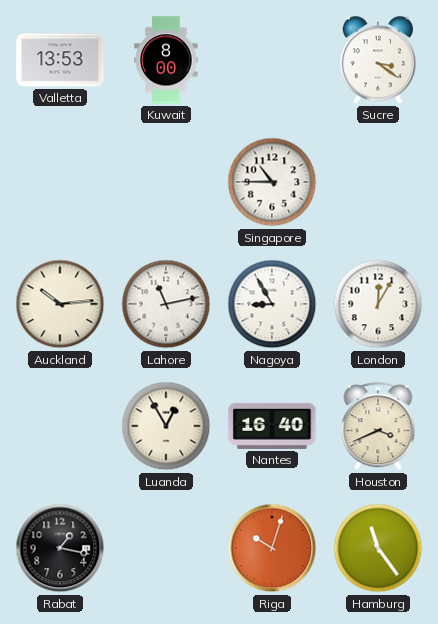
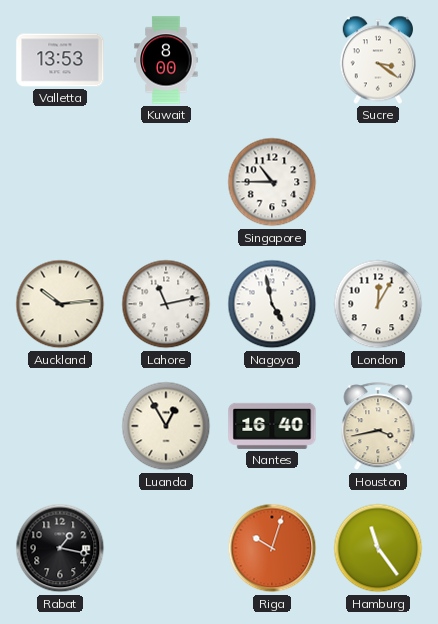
Nagoya: 8:55 -> 4:58
Houston: 3:41 -> 3:43
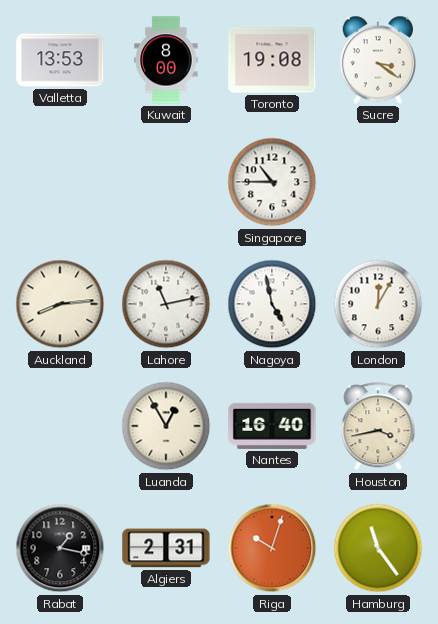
Toronto: none -> 19:08
Auckland: 10:14 -> 8:14
Algiers: none -> 2:31
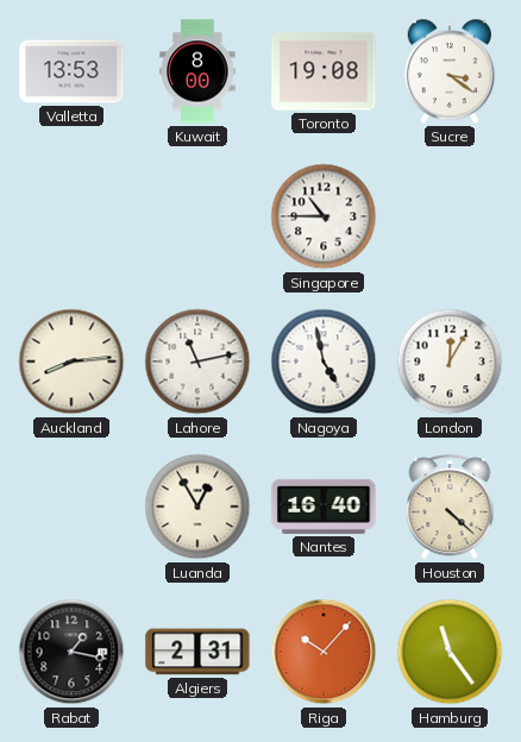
Houston: 3:43 -> 4:22
Riga: 10:03 -> 10:07
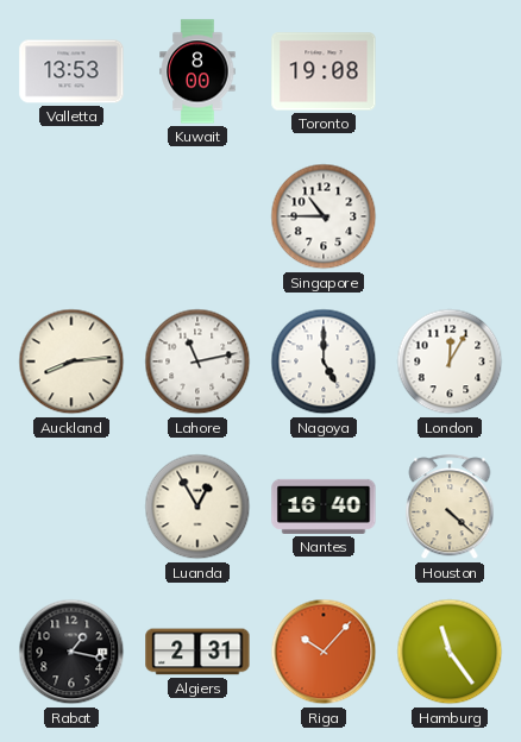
Sucre: 3:21 -> none
Nagoya: 4:58 -> 5:00
